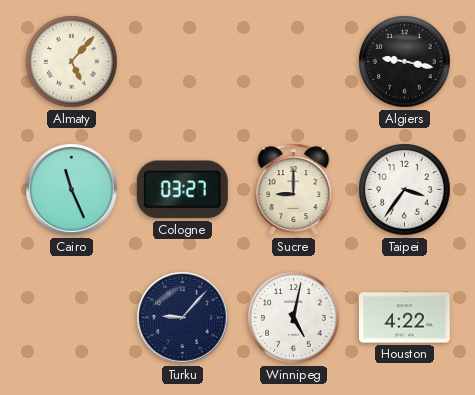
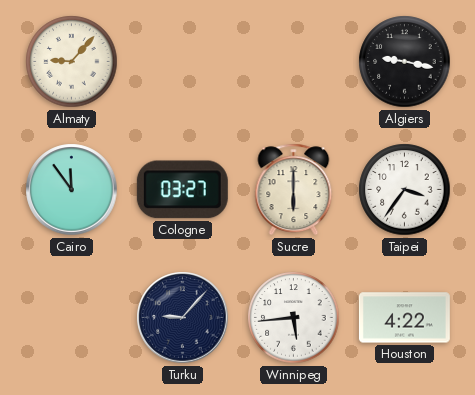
Almaty: 5:07 -> 9:07
Cairo: 11:26 -> 11:54
Sucre: 9:00 -> 6:00
Winnipeg: 5:02 -> 5:44
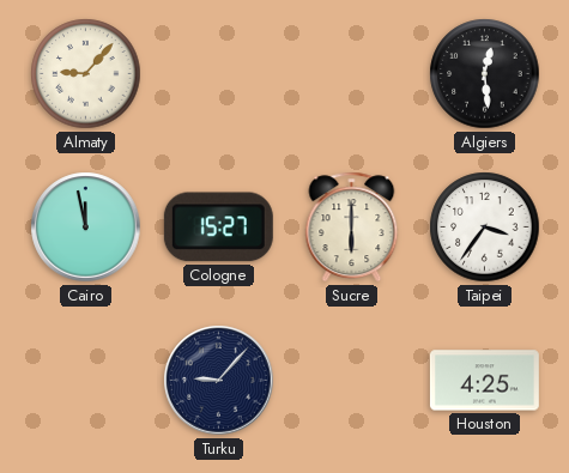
Algiers: 9:17 -> 12:29
Cairo: 11:54 -> 11:58
Cologne: 03:27 -> 15:27
Winnipeg: 5:44 -> none
Houston: 4:22 -> 4:25
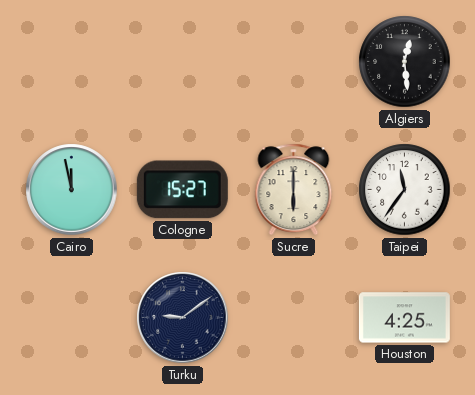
Almaty: 9:07 -> none
Taipei: 3:36 -> 11:36
Turku: 9:07 -> 9:09
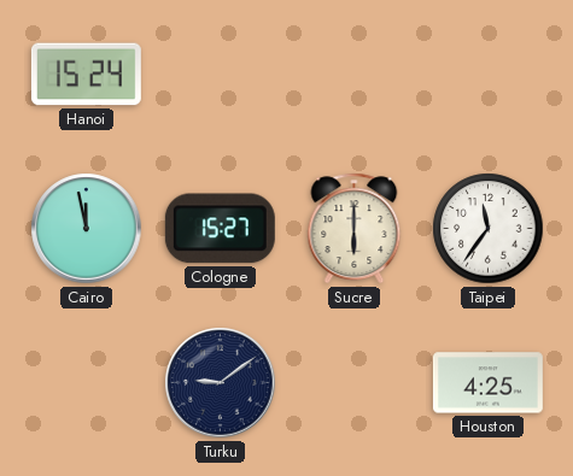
Hanoi: none -> 15:24
Algiers: 12:29 -> none
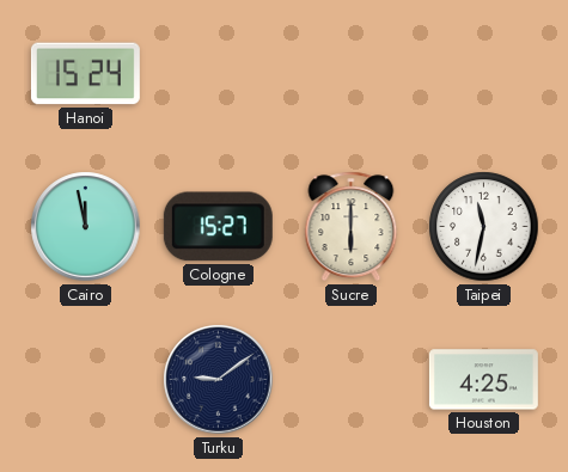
Taipei: 11:36 -> 11:32
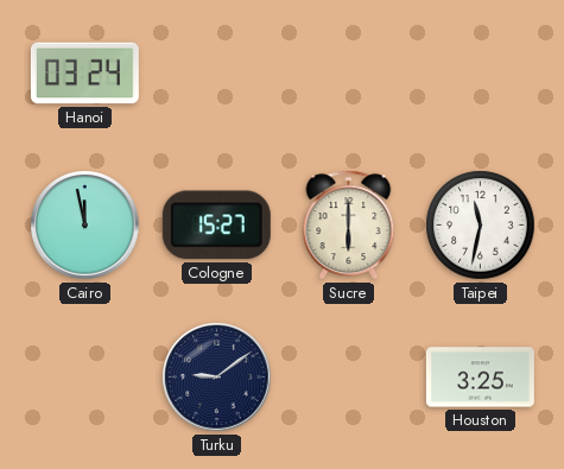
Hanoi: 15:24 -> 03:24
Houston: 4:25 -> 3:25
